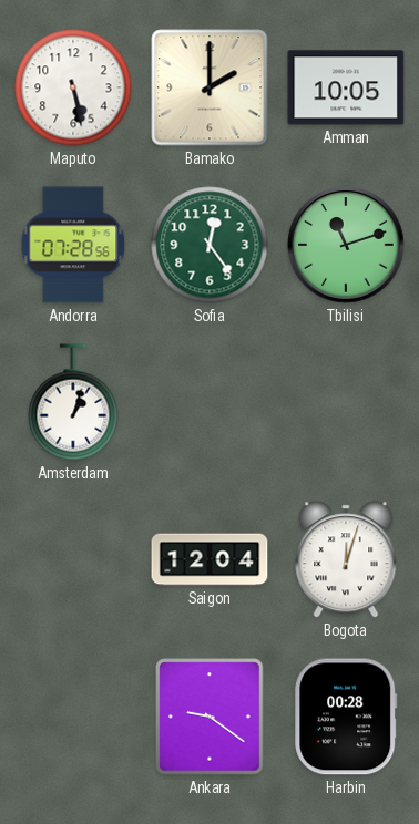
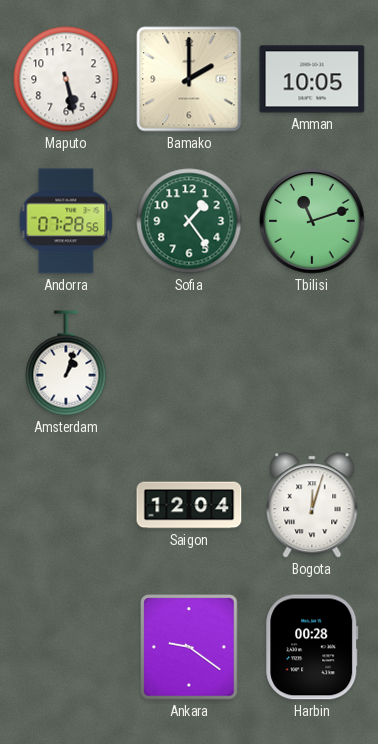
Sofia: 12:24 -> 1:24
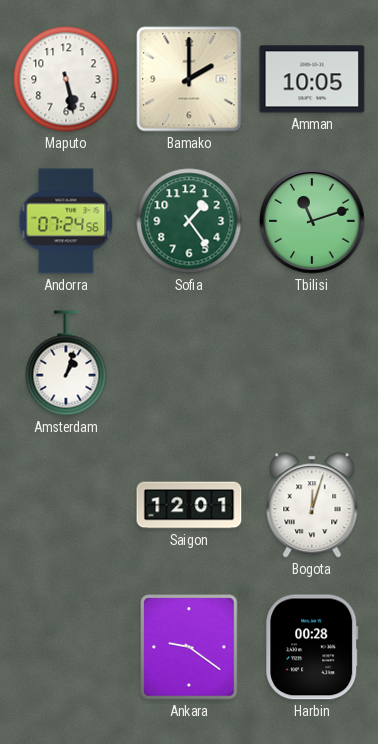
Andorra: 07:28 -> 07:24
Saigon: 12:04 -> 12:01
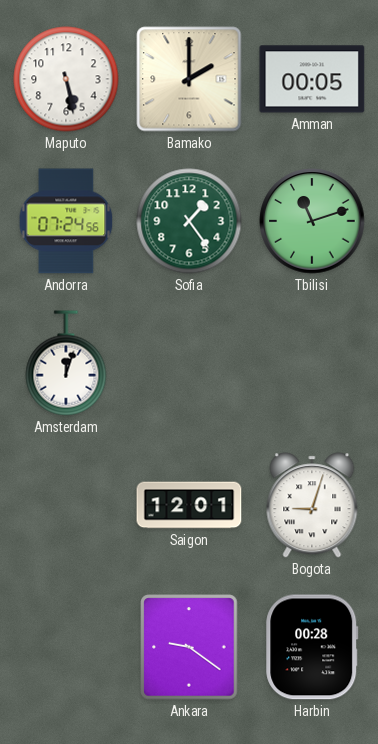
Amman: 10:05 -> 00:05
Amsterdam: 1:03 -> 12:03
Bogota: 12:03 -> 9:03
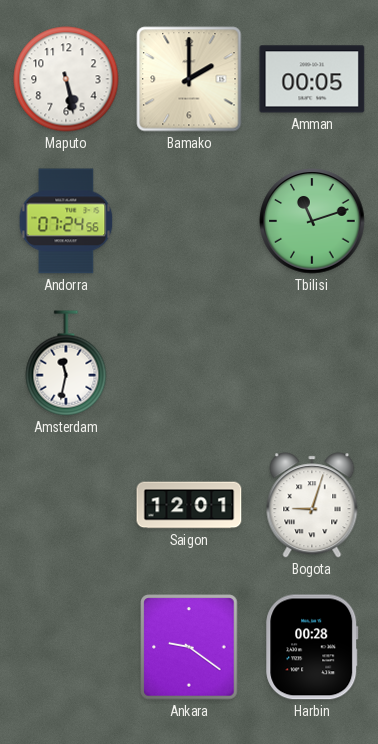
Sofia: 1:24 -> none
Amsterdam: 12:03 -> 11:32
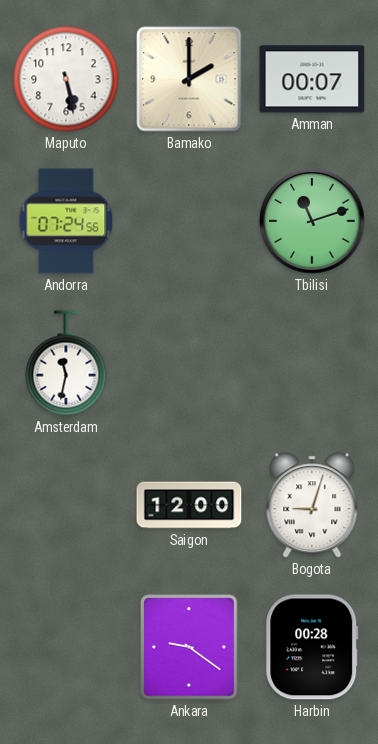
Amman: 00:05 -> 00:07
Saigon: 12:01 -> 12:00
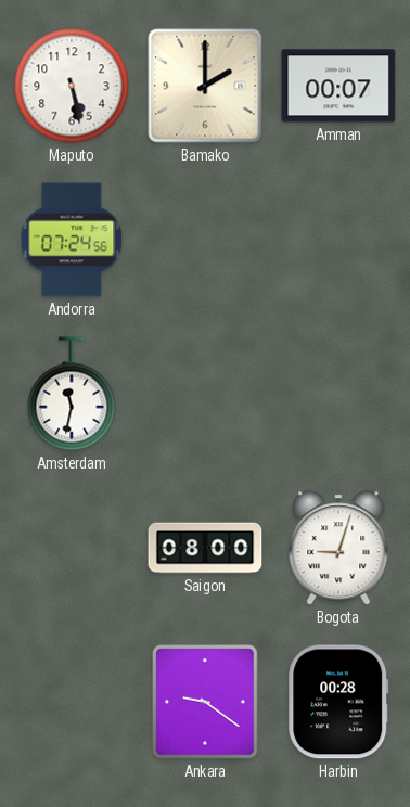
Tbilisi: 11:12 -> none
Saigon: 12:00 -> 08:00
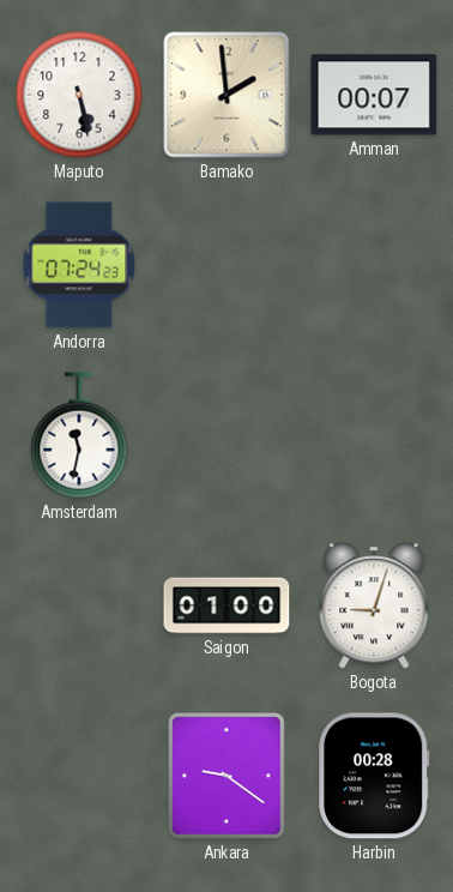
Bamako: 2:00 -> 1:59
Andorra: 07:24:56 -> 07:24:23
Saigon: 08:00 -> 01:00
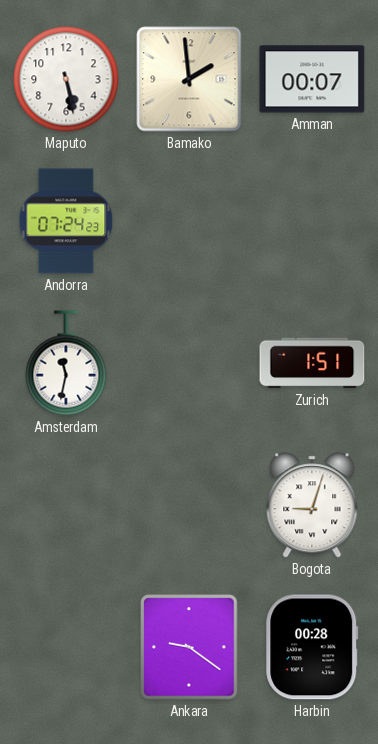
Zurich: none -> 1:51
Saigon: 01:00 -> none
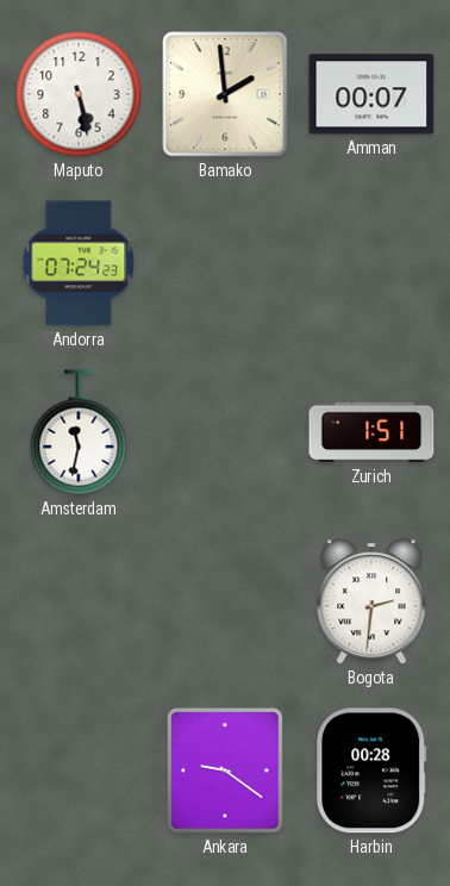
Bogota: 9:03 -> 2:31
